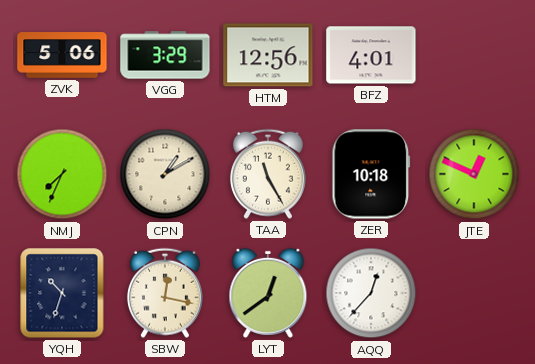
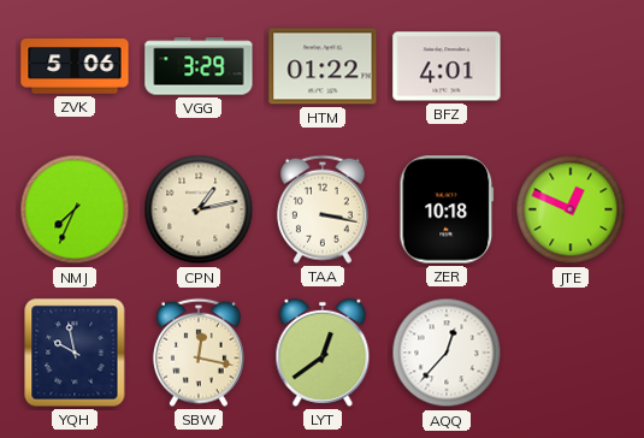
HTM: 12:56 -> 01:22
CPN: 1:10 -> 1:13
TAA: 11:25 -> 3:17
YQH: 10:33 -> 9:58
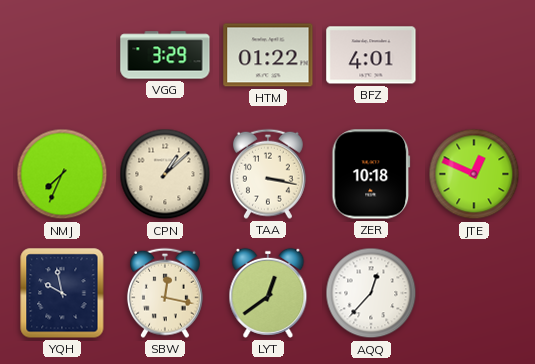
ZVK: 5:06 -> none
CPN: 1:13 -> 1:08
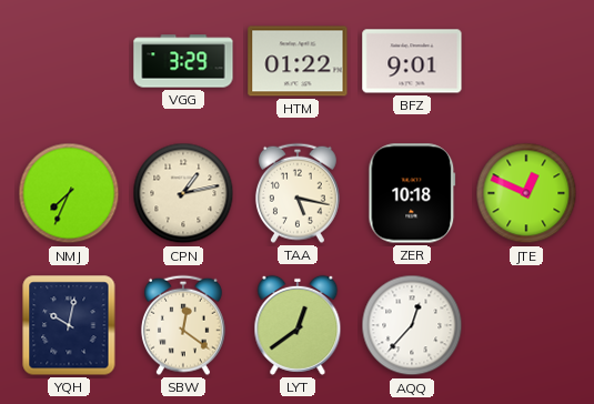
BFZ: 4:01 -> 9:01
CPN: 1:08 -> 1:13
TAA: 3:17 -> 5:17
YQH: 9:58 -> 10:02
SBW: 12:17 -> 12:21
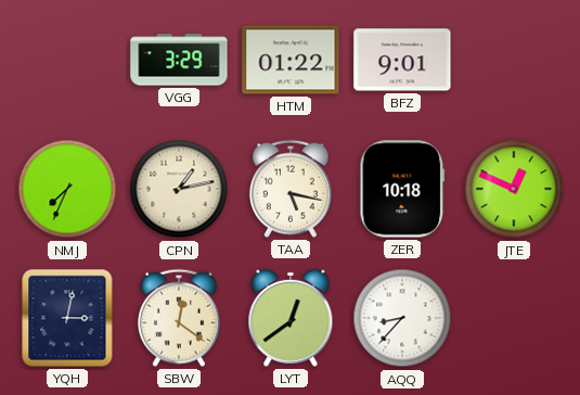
YQH: 10:02 -> 3:02
AQQ: 12:37 -> 8:37
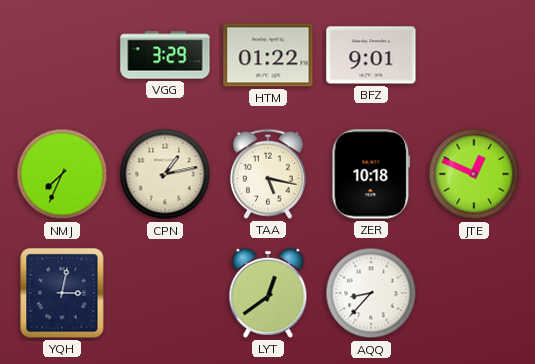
SBW: 12:21 -> none
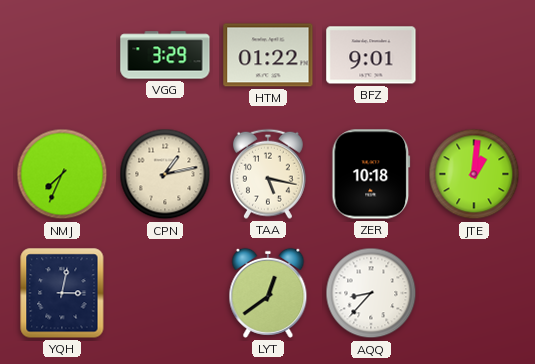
JTE: 12:49 -> 1:01
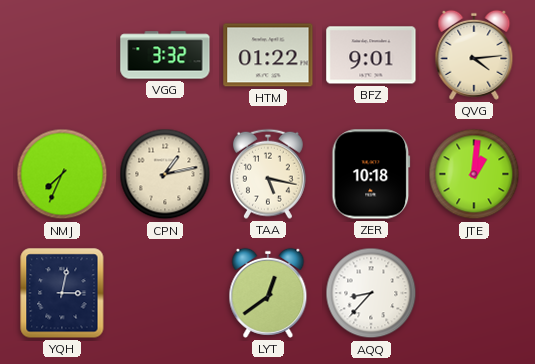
VGG: 3:29 -> 3:32
QVG: none -> 4:14
